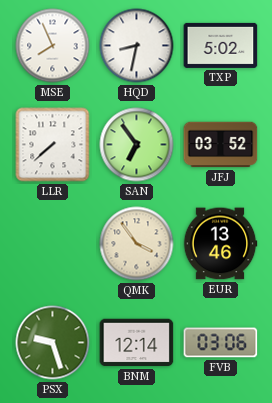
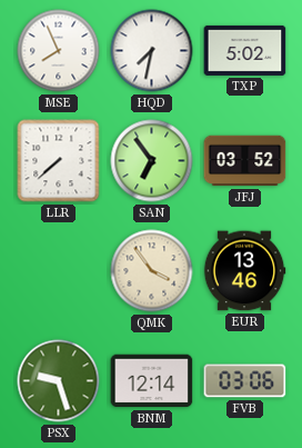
HQD: 8:32 -> 7:32
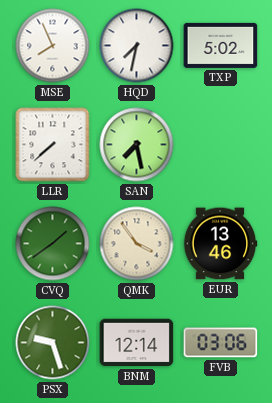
SAN: 6:54 -> 7:28
JFJ: 03:52 -> none
CVQ: none -> 1:39
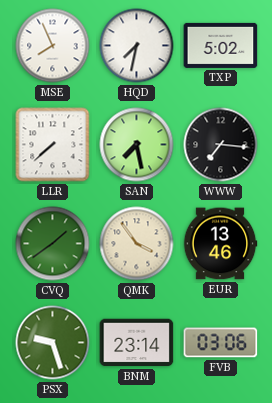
WWW: none -> 7:16
BNM: 12:14 -> 23:14
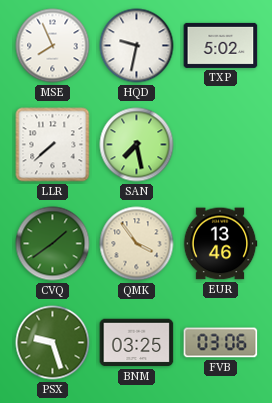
HQD: 7:32 -> 9:32
WWW: 7:16 -> none
BNM: 23:14 -> 03:25
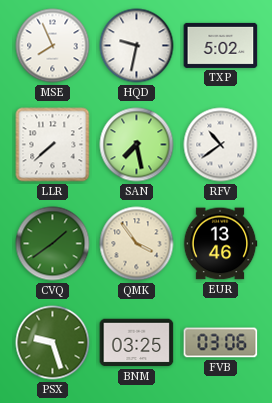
RFV: none -> 10:39
